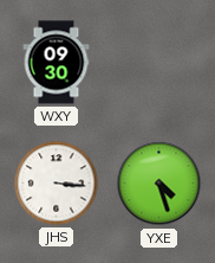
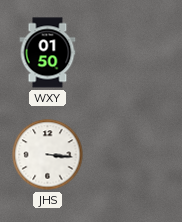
WXY: 09:30 -> 01:50
YXE: 4:27 -> none
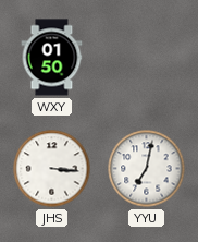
YYU: none -> 7:02
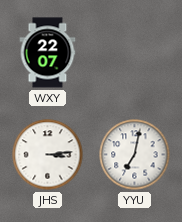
WXY: 01:50 -> 22:07
JHS: 3:16 -> 3:14
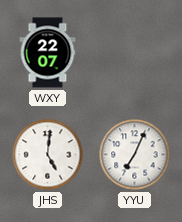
JHS: 3:14 -> 5:01
YYU: 7:02 -> 7:04
